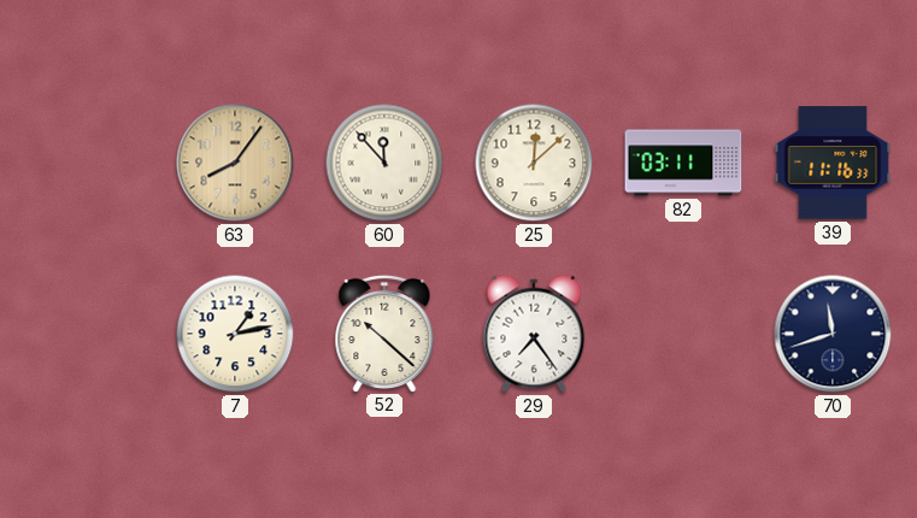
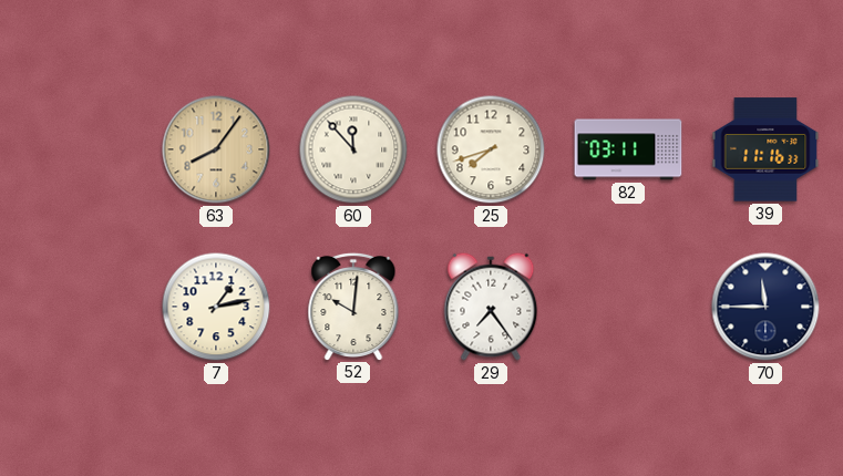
25: 12:08 -> 7:42
52: 10:22 -> 10:01
70: 11:42 -> 11:45
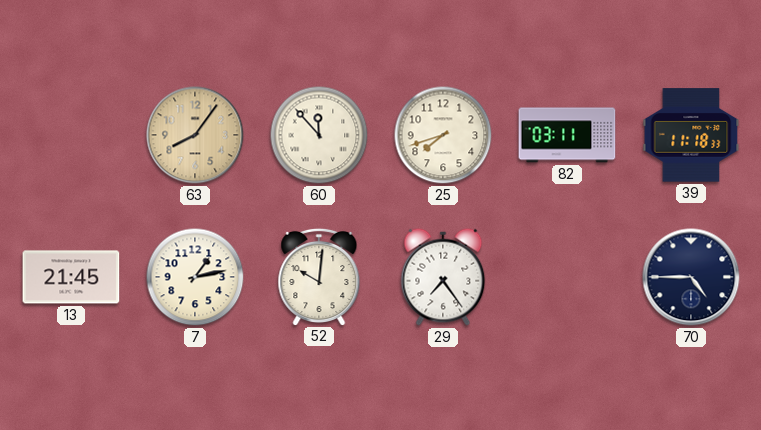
39: 11:16 -> 11:18
13: none -> 21:45
70: 11:45 -> 4:45
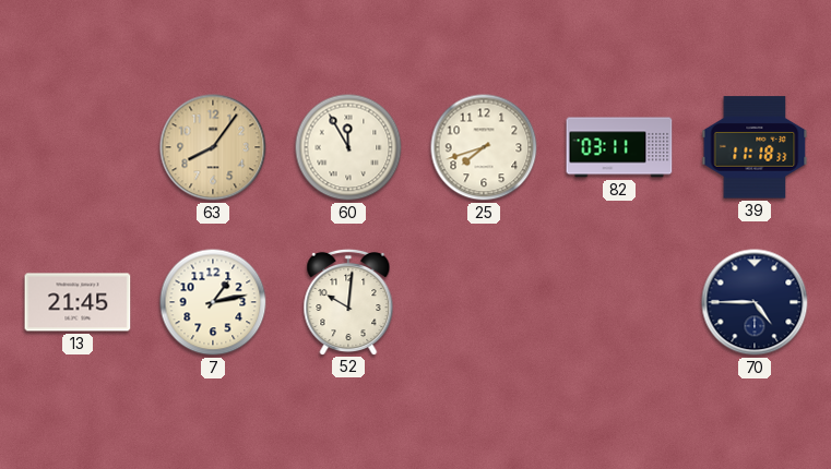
60: 11:53 -> 11:55
29: 7:24 -> none
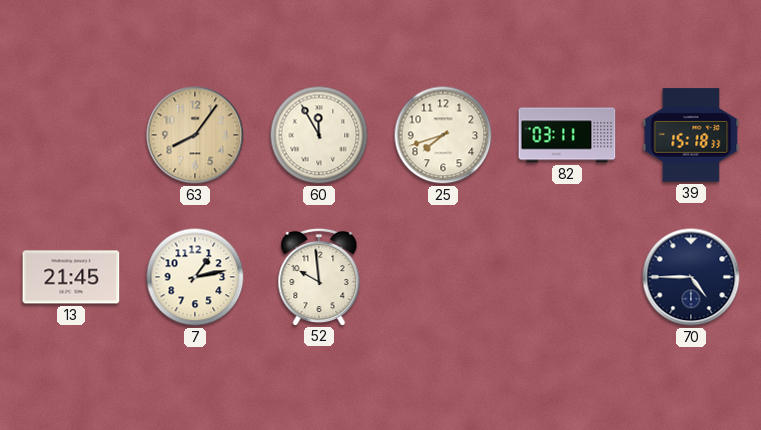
39: 11:18 -> 15:18
52: 10:01 -> 9:59
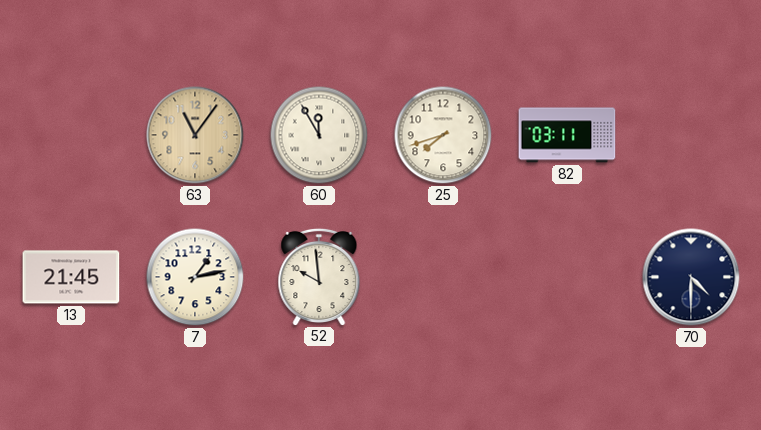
63: 8:06 -> 11:06
39: 15:18 -> none
70: 4:45 -> 4:30
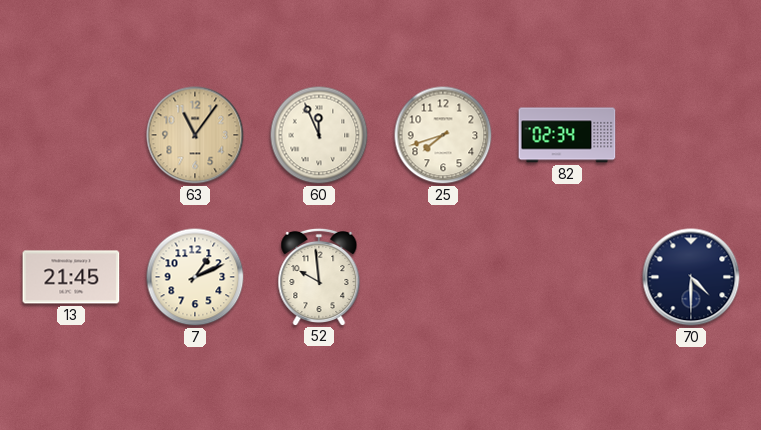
60: 11:55 -> 11:56
82: 03:11 -> 02:34
7: 1:13 -> 1:11
